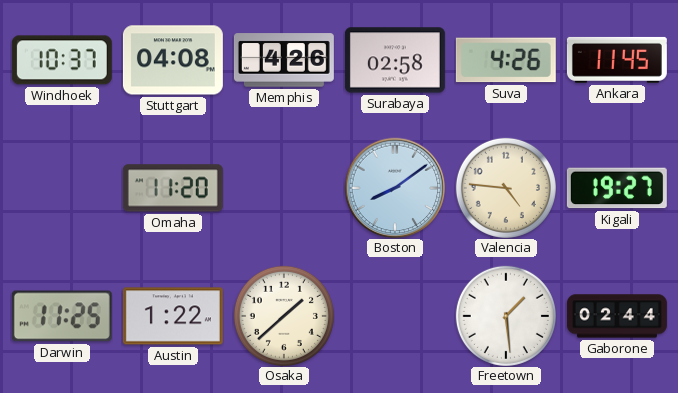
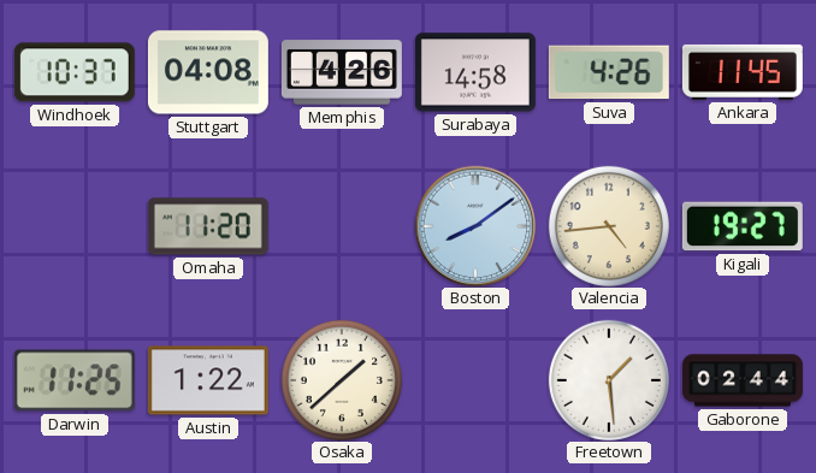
Surabaya: 02:58 -> 14:58
Valencia: 4:46 -> 4:44
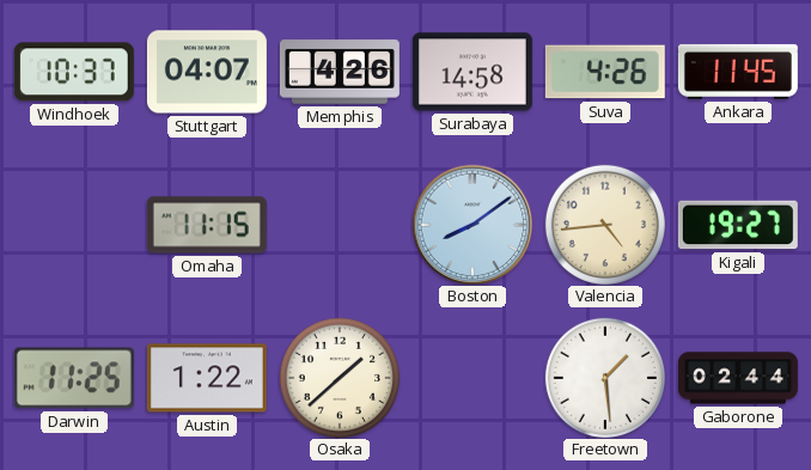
Stuttgart: 04:08 -> 04:07
Omaha: 11:20 -> 11:15
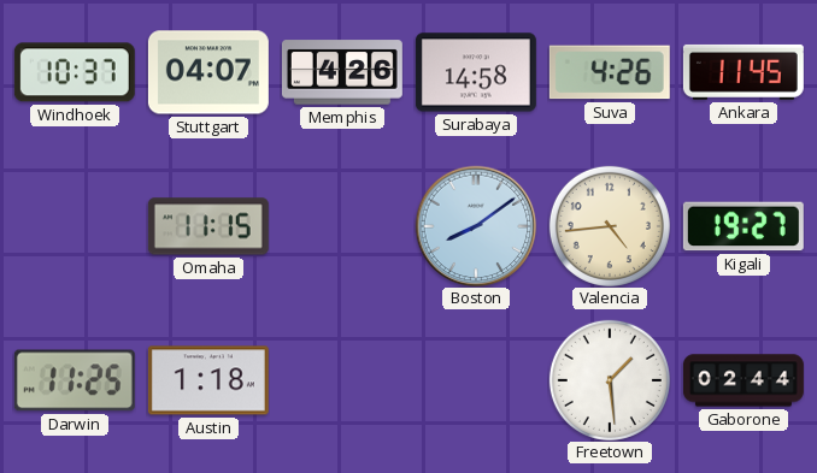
Austin: 1:22 -> 1:18
Osaka: 1:38 -> none
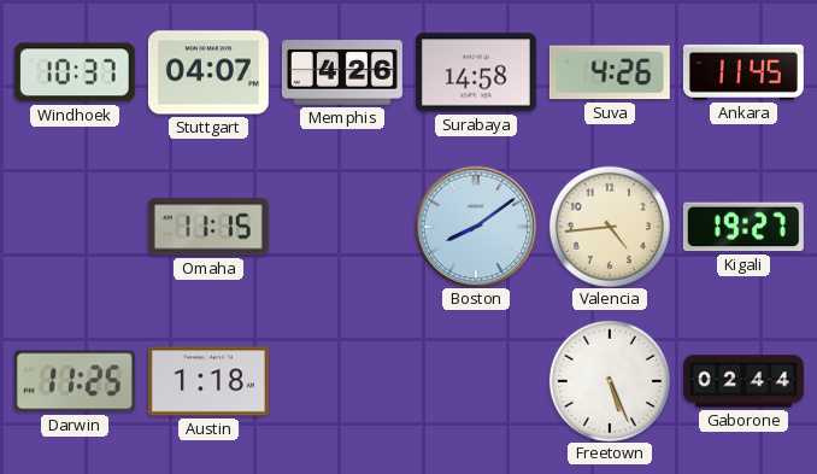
Freetown: 1:29 -> 5:26
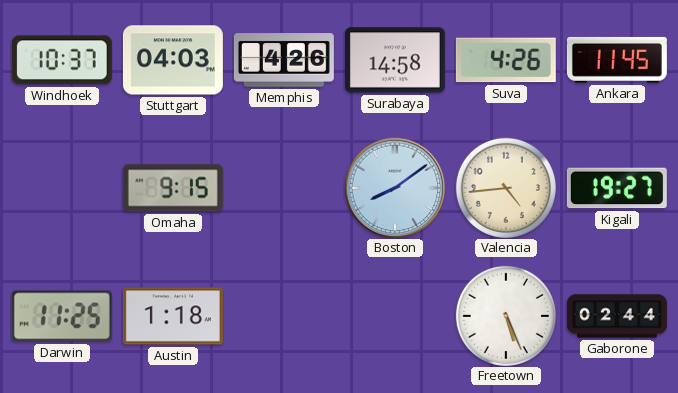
Stuttgart: 04:07 -> 04:03
Omaha: 11:15 -> 9:15
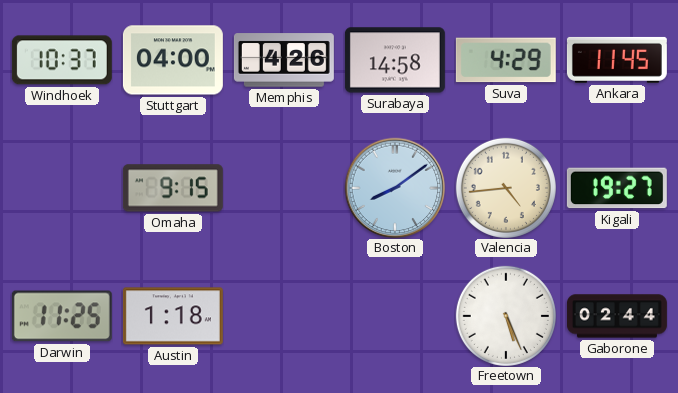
Stuttgart: 04:03 -> 04:00
Suva: 4:26 -> 4:29
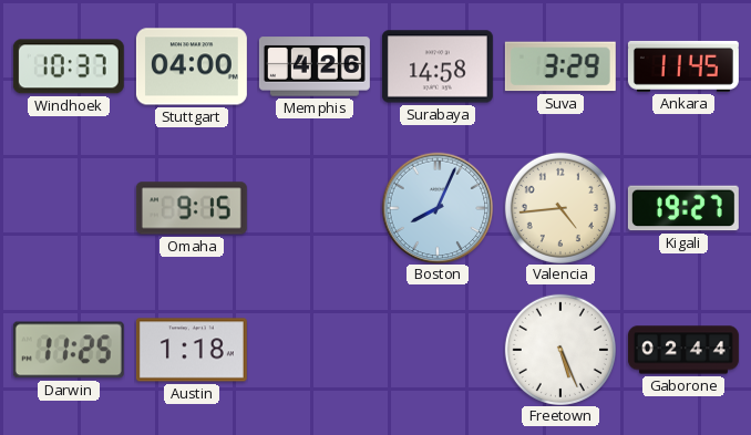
Suva: 4:29 -> 3:29
Boston: 8:09 -> 8:04
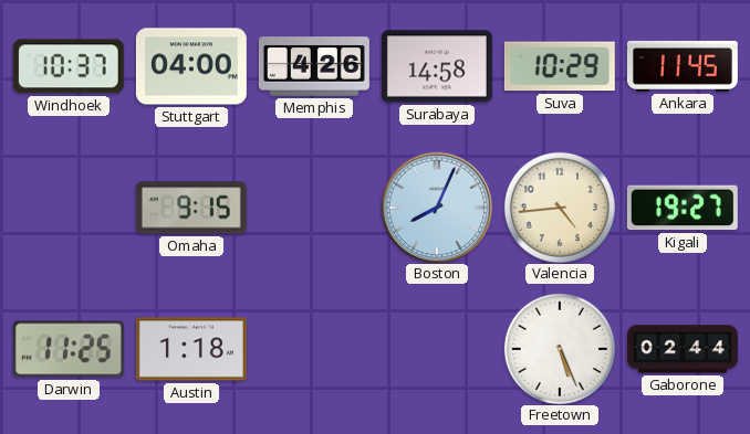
Suva: 3:29 -> 10:29
